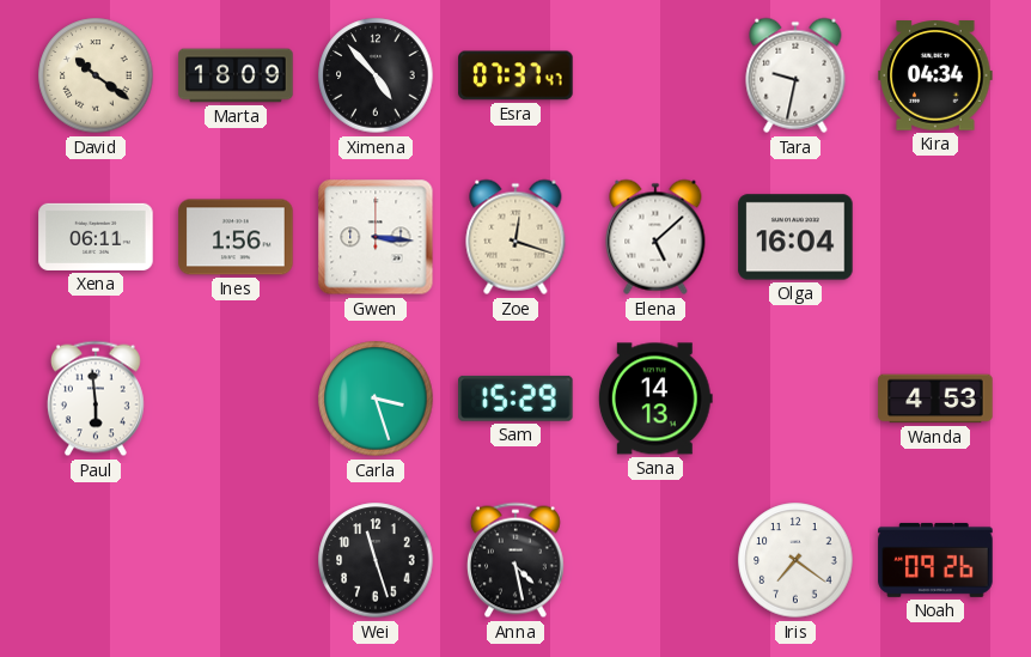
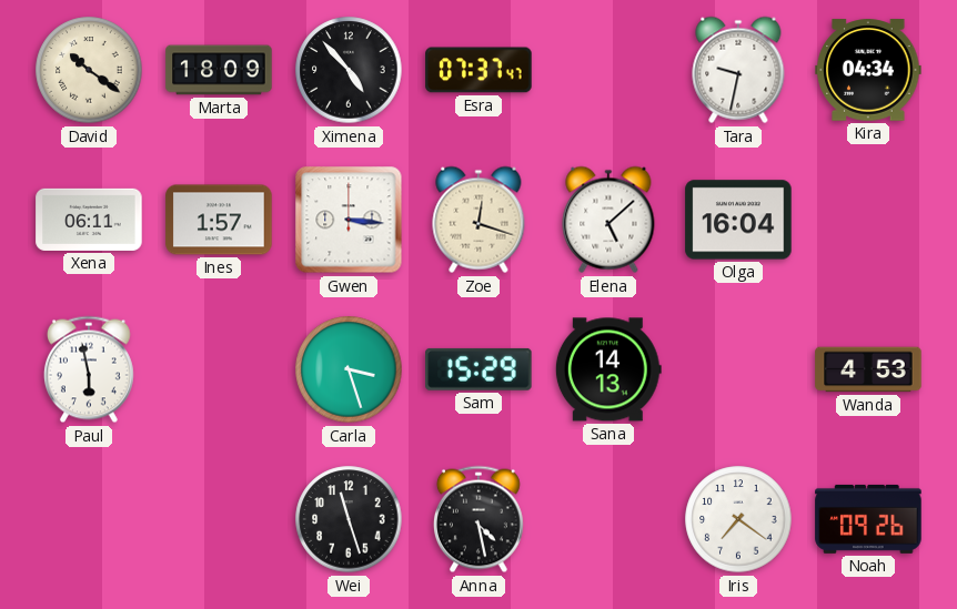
Ines: 1:56 -> 1:57
Paul: 5:59 -> 5:58
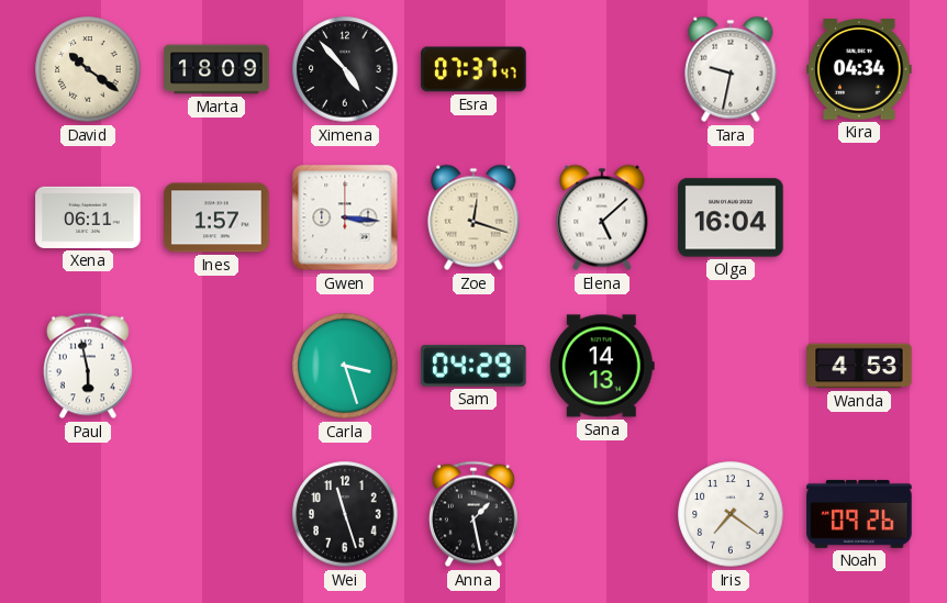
Sam: 15:29 -> 04:29
Anna: 4:28 -> 1:28
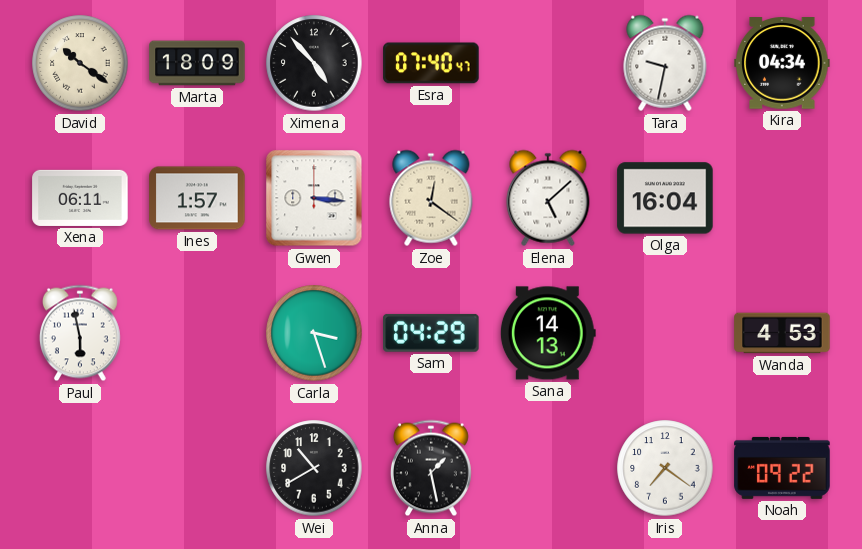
Esra: 07:37 -> 07:40
Zoe: 12:18 -> 12:21
Wei: 11:27 -> 10:40
Noah: 09:26 -> 09:22
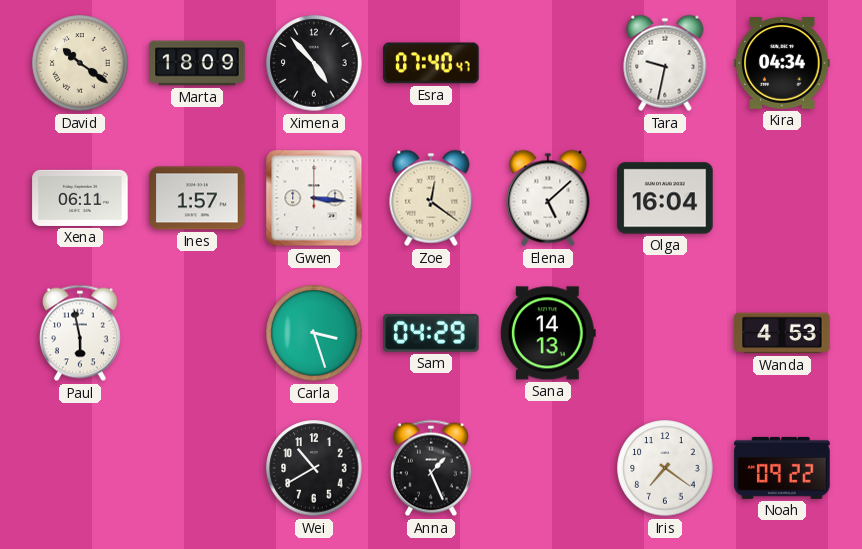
Anna: 1:28 -> 1:26
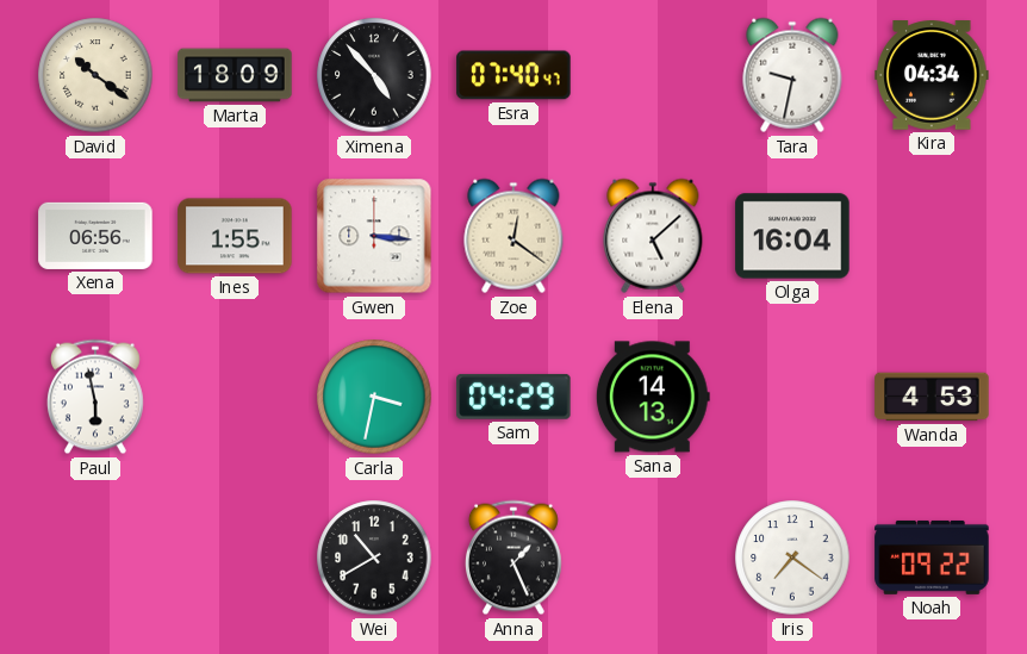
Xena: 06:11 -> 06:56
Ines: 1:57 -> 1:55
Carla: 3:27 -> 3:32
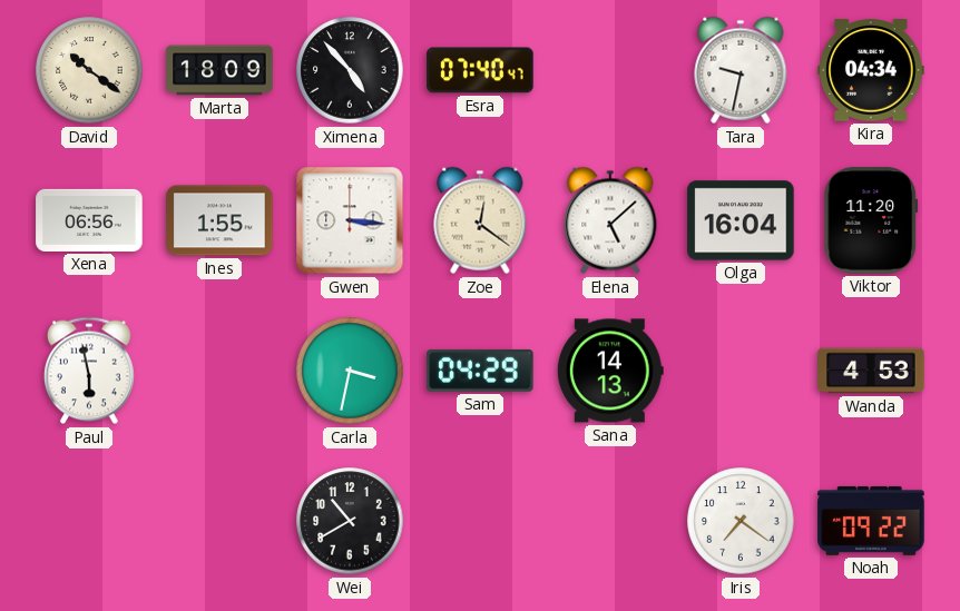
Viktor: none -> 11:20
Anna: 1:26 -> none
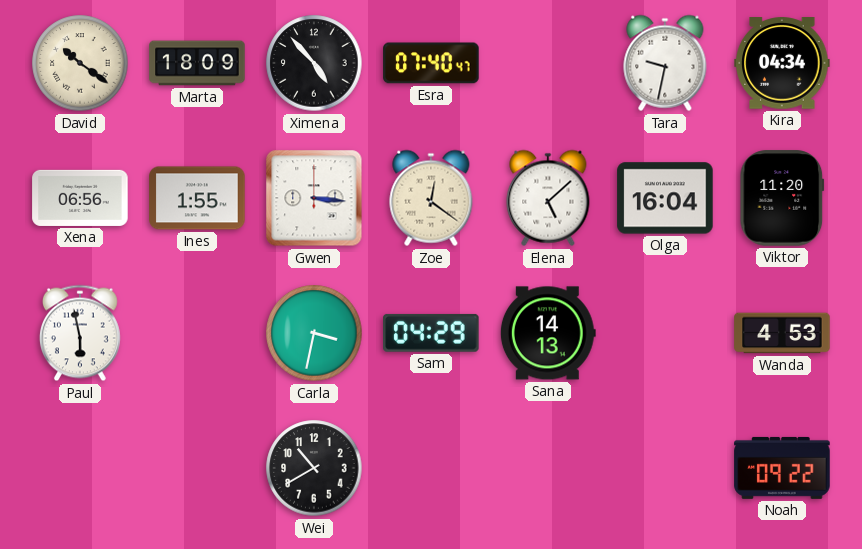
Iris: 7:21 -> none
